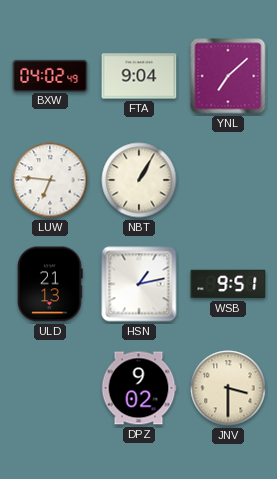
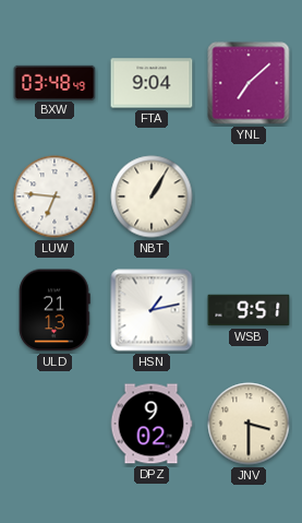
BXW: 04:02 -> 03:48
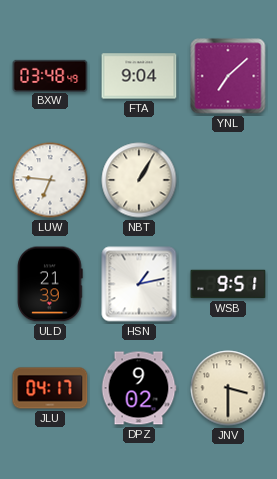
ULD: 21:13 -> 21:39
JLU: none -> 04:17
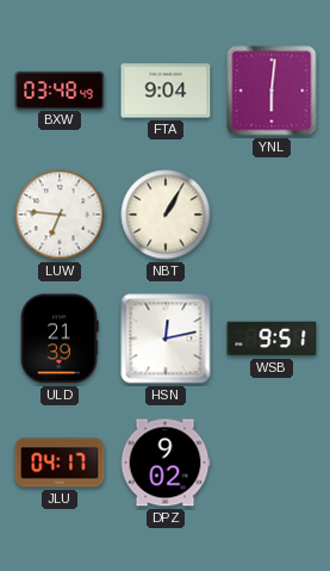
YNL: 7:08 -> 6:01
HSN: 1:13 -> 12:13
JNV: 3:30 -> none
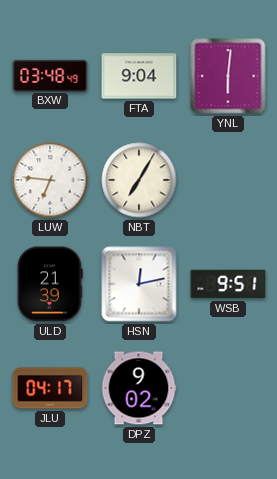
NBT: 1:05 -> 7:05
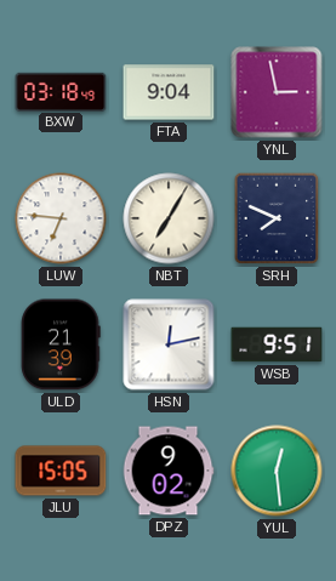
BXW: 03:48 -> 03:18
YNL: 6:01 -> 2:58
SRH: none -> 7:49
JLU: 04:17 -> 15:05
YUL: none -> 12:29
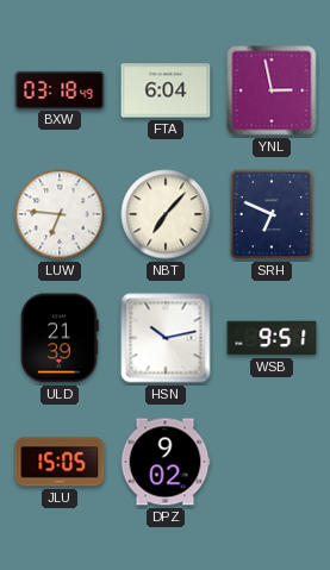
FTA: 9:04 -> 6:04
NBT: 7:05 -> 7:07
SRH: 7:49 -> 6:49
HSN: 12:13 -> 10:13
YUL: 12:29 -> none
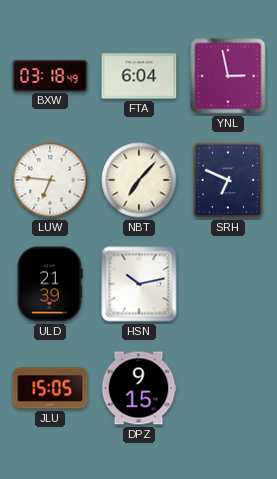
WSB: 9:51 -> none
DPZ: 9:02 -> 9:15
